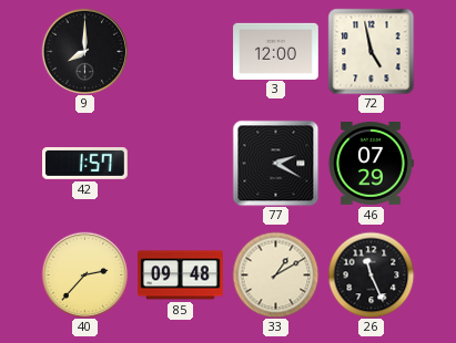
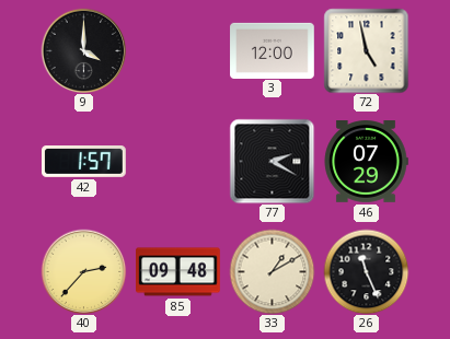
9: 8:00 -> 4:00
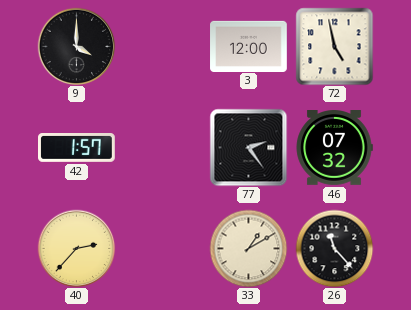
77: 2:20 -> 2:24
46: 07:29 -> 07:32
85: 09:48 -> none
26: 11:26 -> 11:23
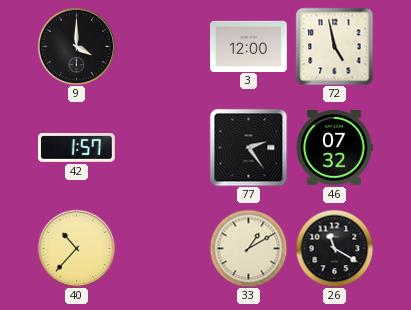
40: 2:37 -> 10:37
26: 11:23 -> 11:20
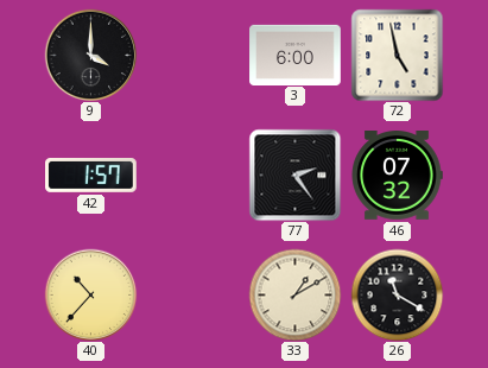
3: 12:00 -> 6:00
